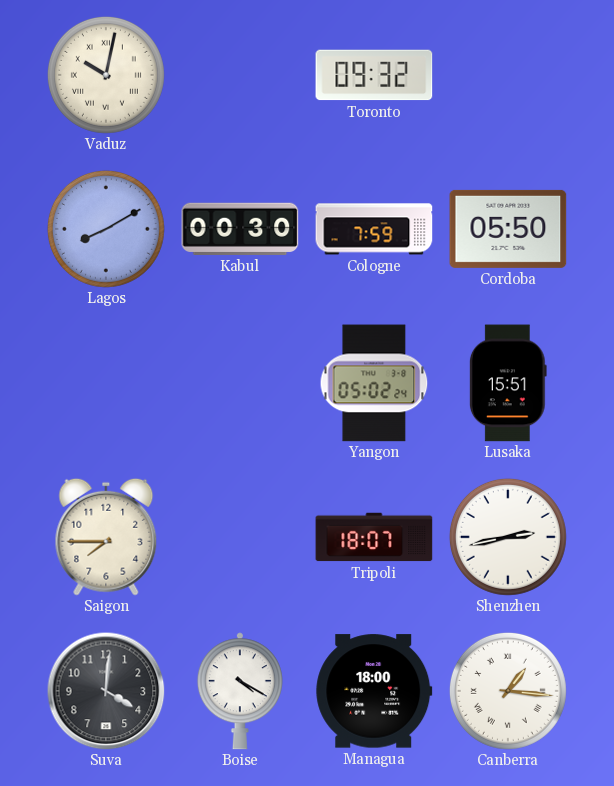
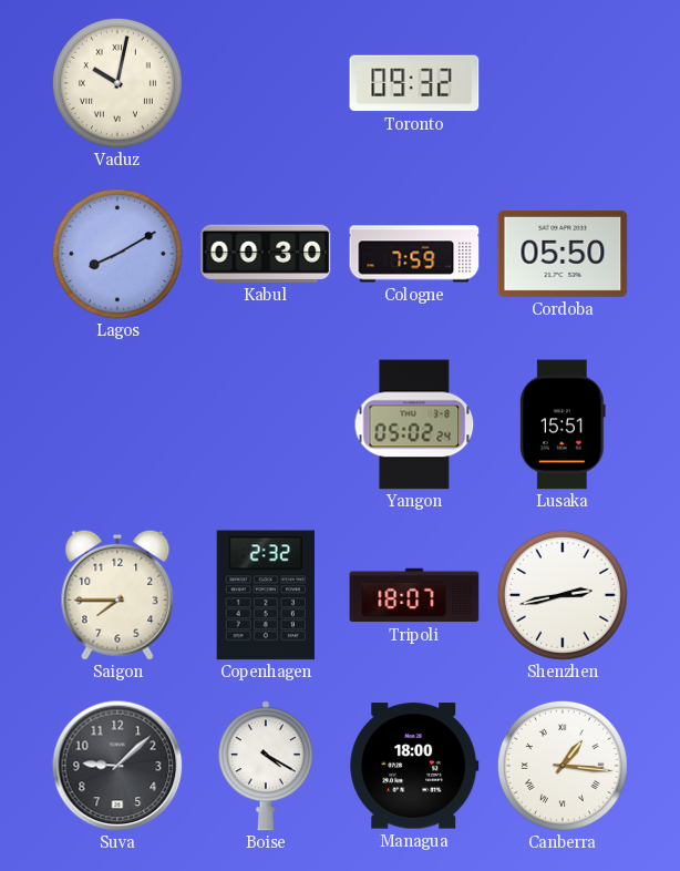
Copenhagen: none -> 2:32
Suva: 4:01 -> 9:08
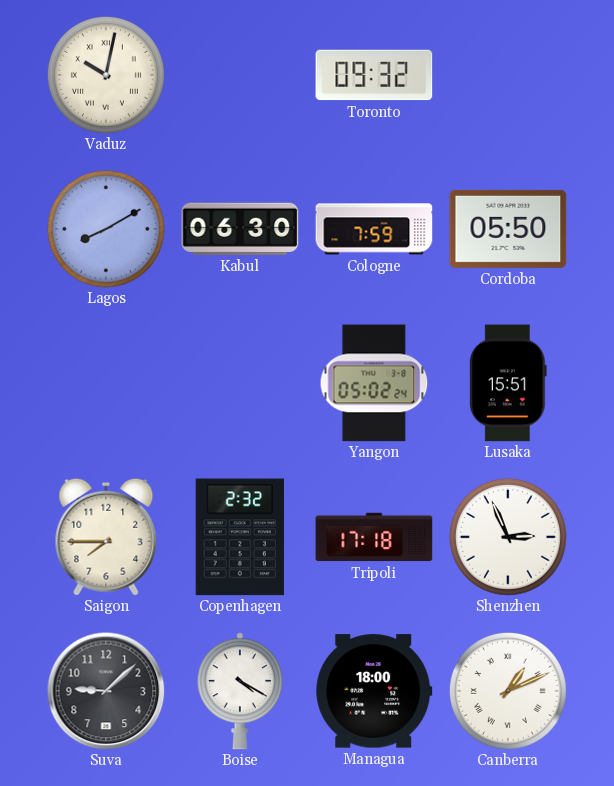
Kabul: 00:30 -> 06:30
Tripoli: 18:07 -> 17:18
Shenzhen: 2:43 -> 2:56
Canberra: 1:16 -> 1:11
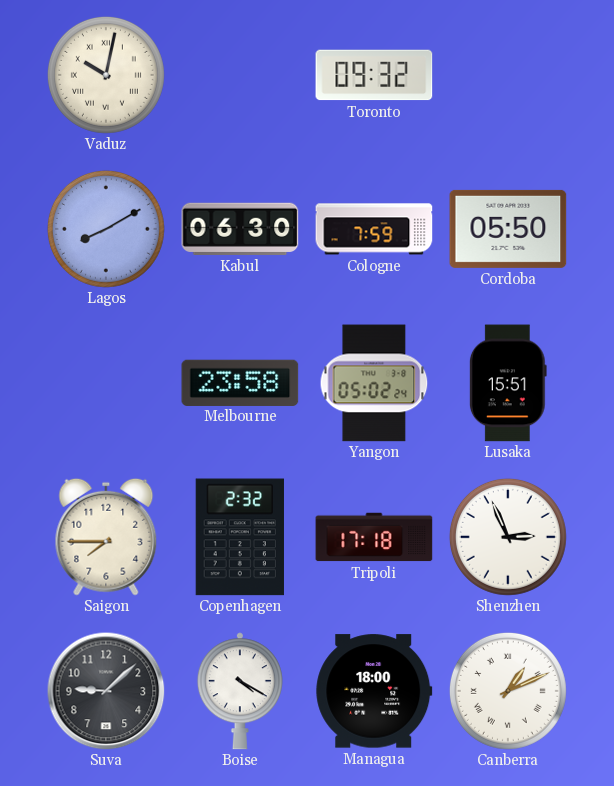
Melbourne: none -> 23:58
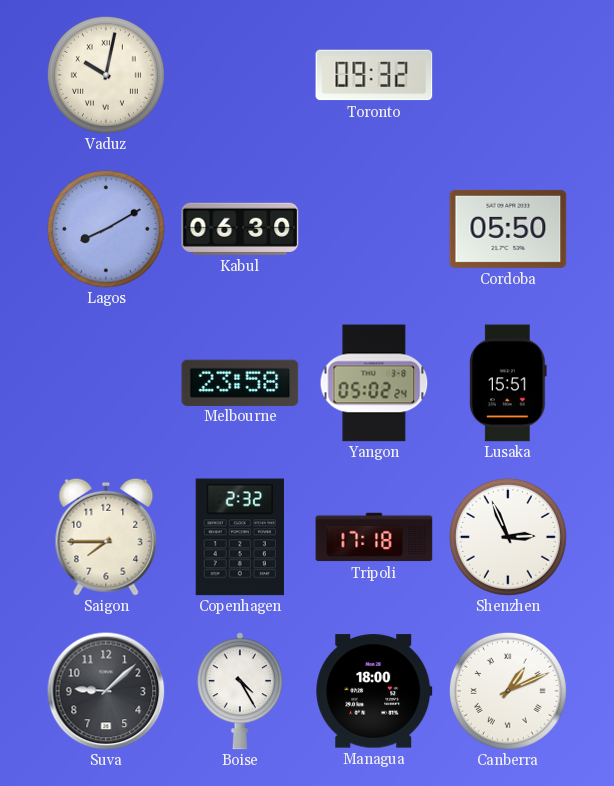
Cologne: 7:59 -> none
Boise: 4:20 -> 4:25
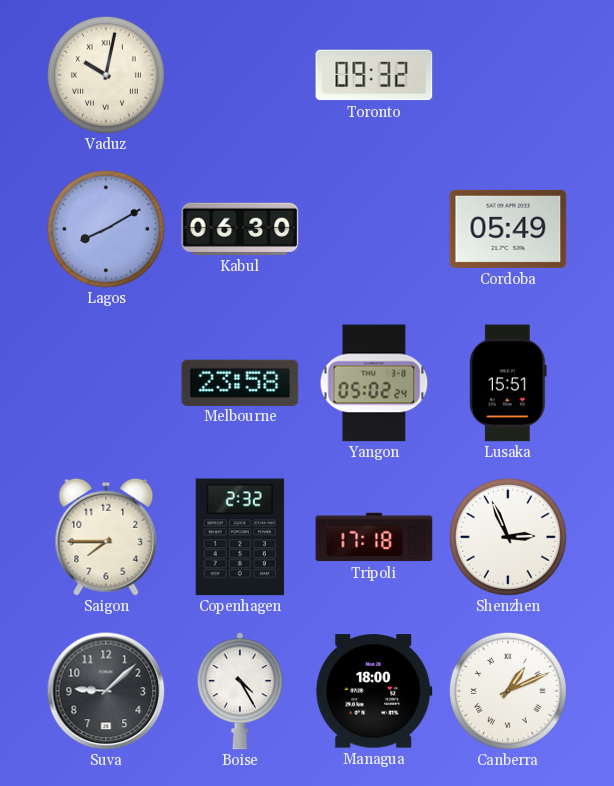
Cordoba: 05:50 -> 05:49
